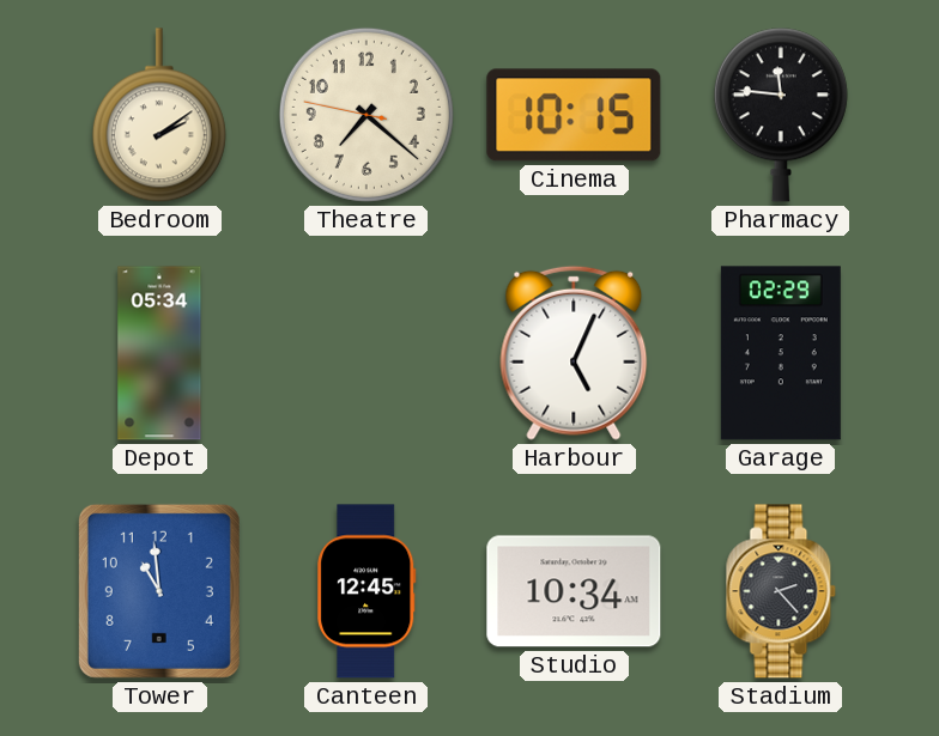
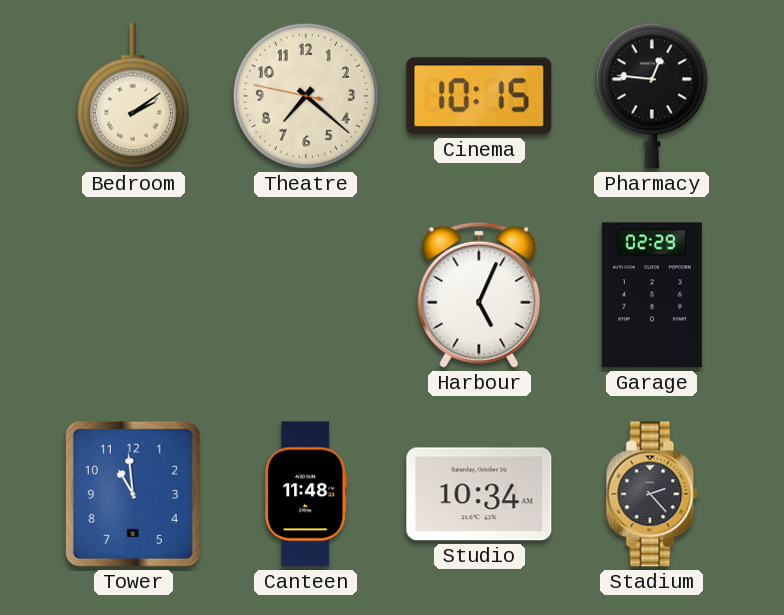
Pharmacy: 11:46 -> 12:46
Depot: 05:34 -> none
Canteen: 12:45 -> 11:48
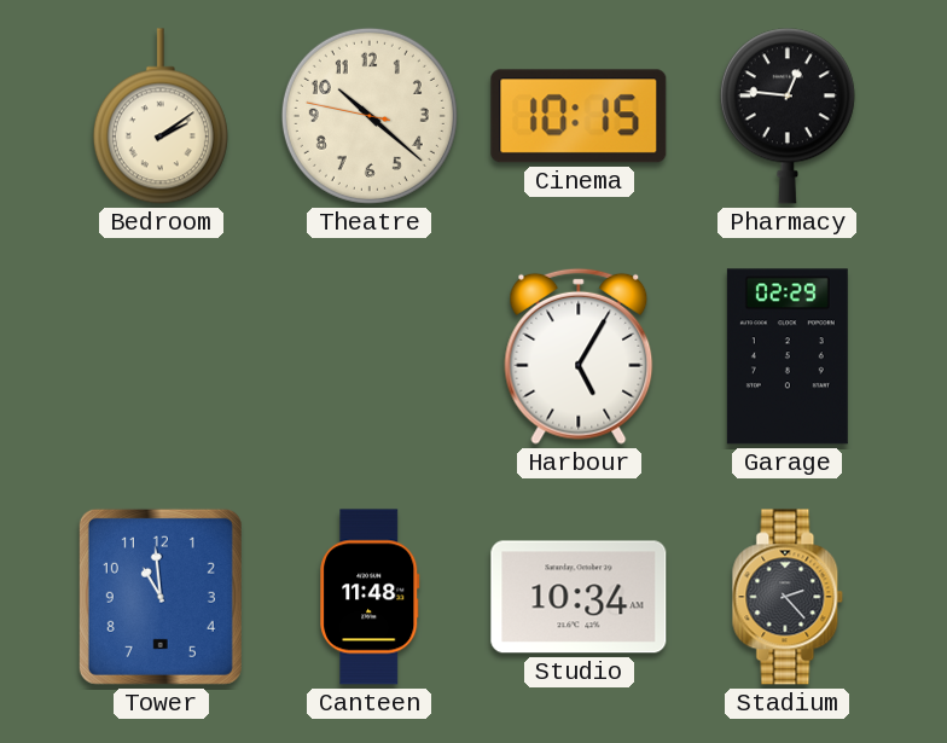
Theatre: 7:21 -> 10:21
Harbour: 5:04 -> 5:05
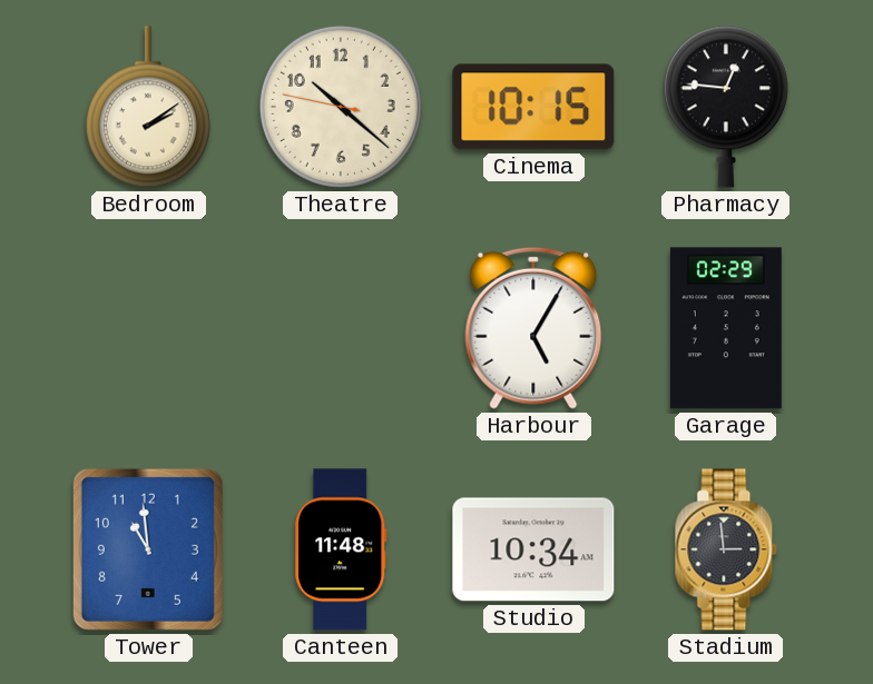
Stadium: 2:23 -> 2:59
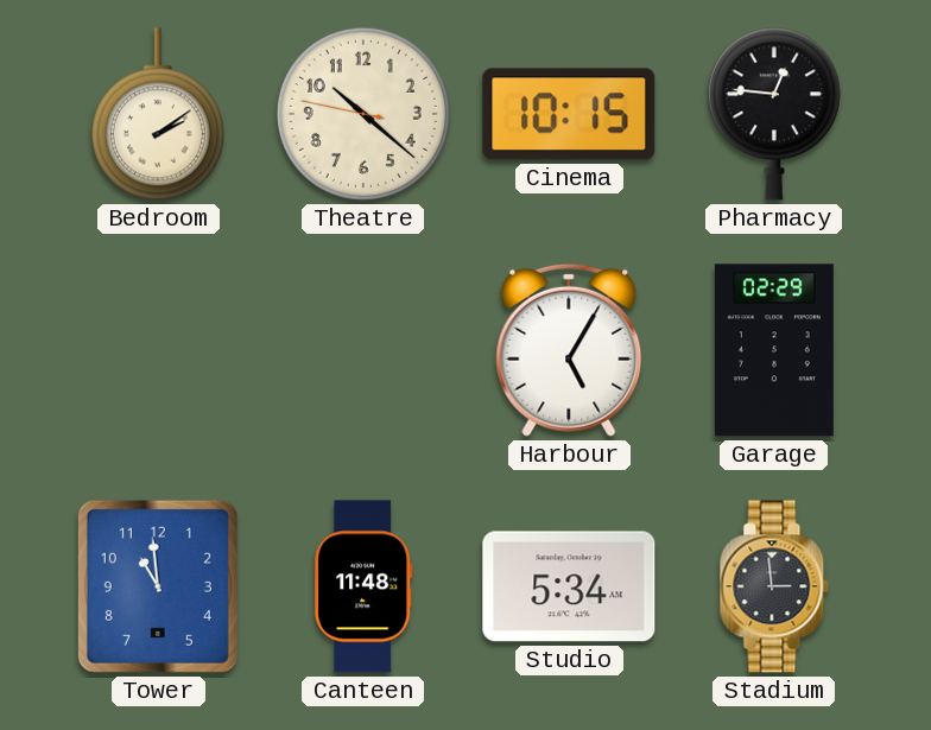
Studio: 10:34 -> 5:34
